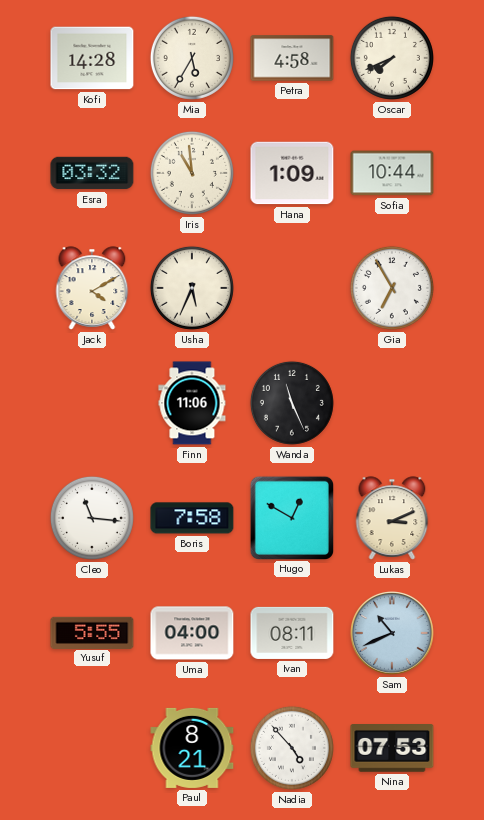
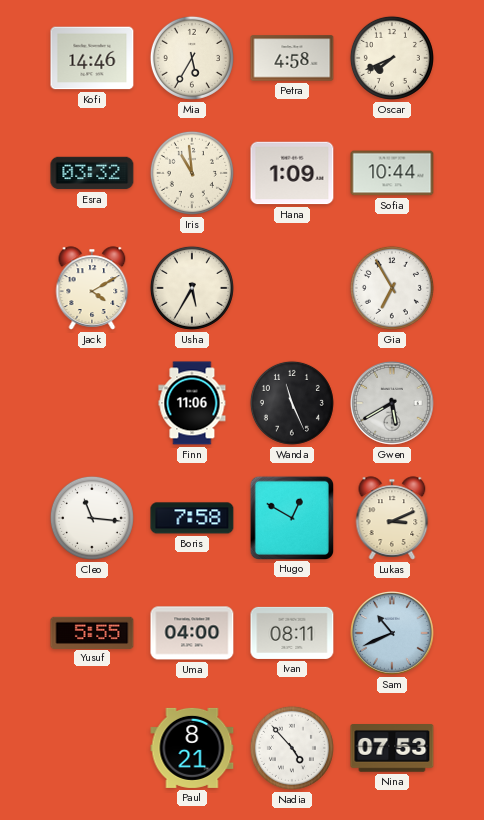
Kofi: 14:28 -> 14:46
Usha: 5:34 -> 5:35
Gwen: none -> 5:40
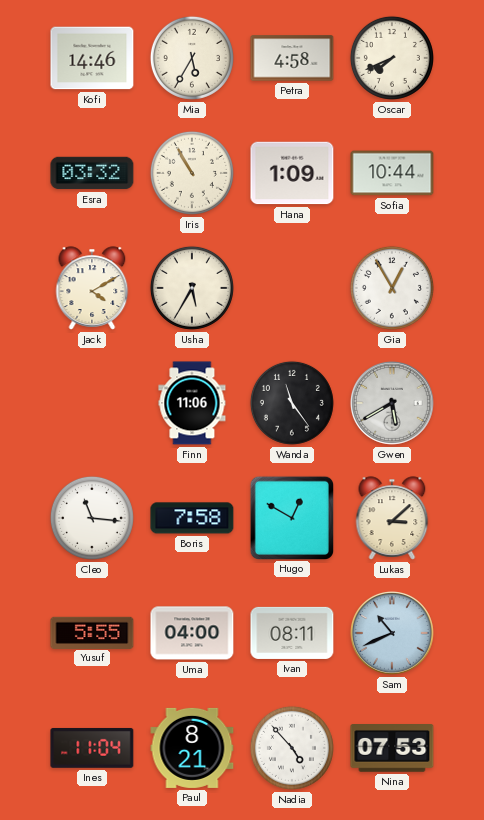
Iris: 10:59 -> 10:55
Gia: 6:55 -> 12:55
Wanda: 11:26 -> 11:24
Lukas: 3:11 -> 3:08
Ines: none -> 11:04
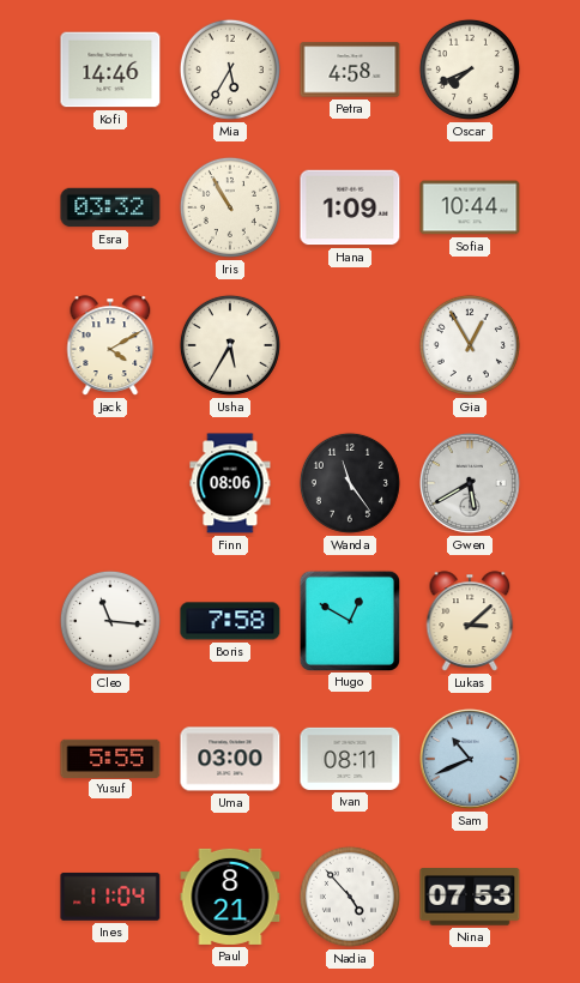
Finn: 11:06 -> 08:06
Uma: 04:00 -> 03:00
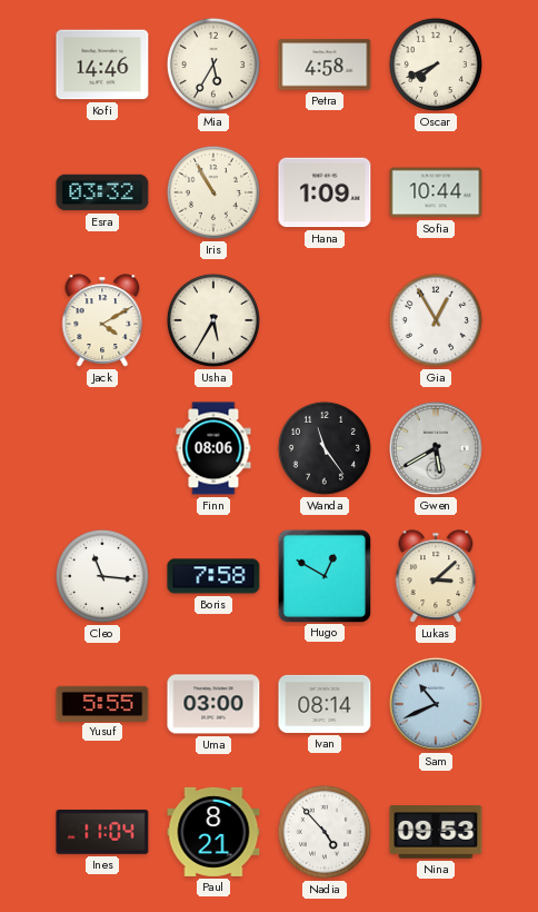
Ivan: 08:11 -> 08:14
Nina: 07:53 -> 09:53
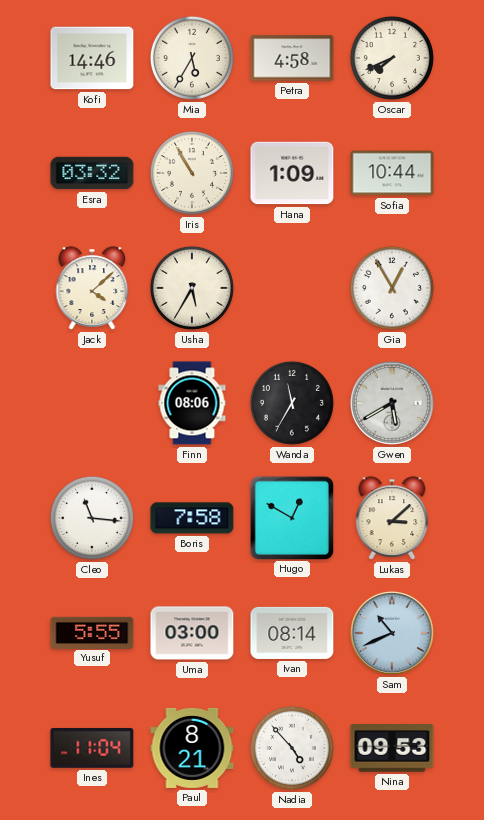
Jack: 4:10 -> 4:08
Wanda: 11:24 -> 11:35
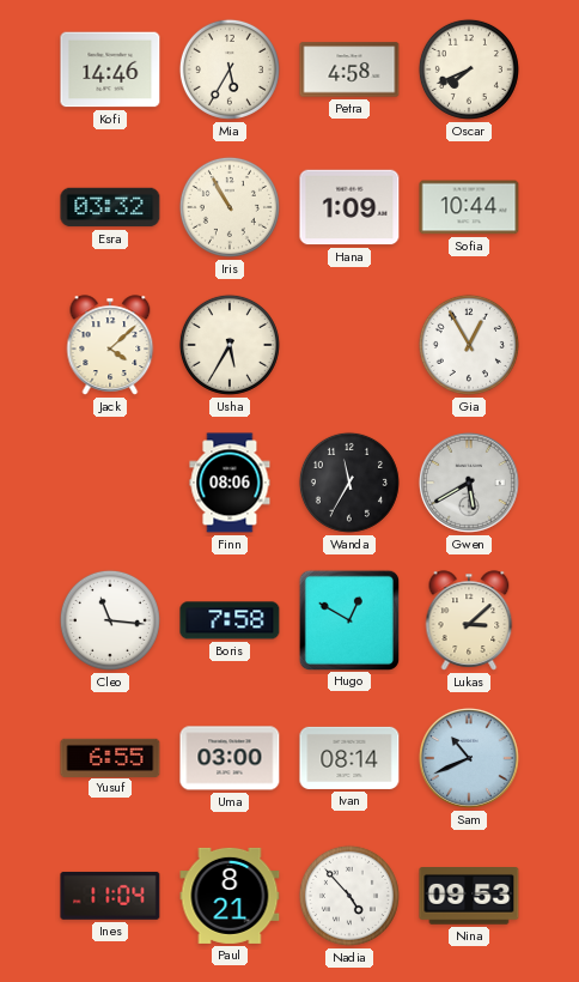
Yusuf: 5:55 -> 6:55
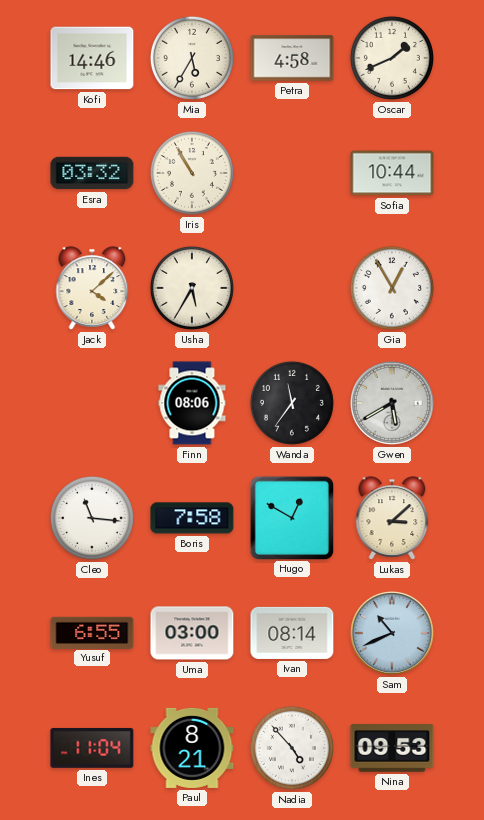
Oscar: 7:41 -> 1:41
Hana: 1:09 -> none
Wanda: 11:35 -> 11:36
